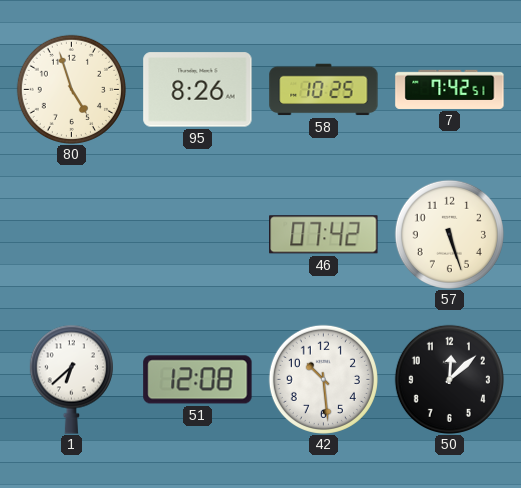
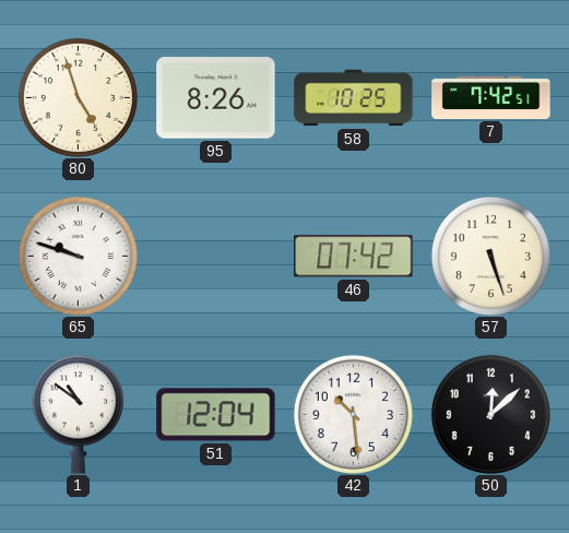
65: none -> 9:48
1: 6:38 -> 10:51
51: 12:08 -> 12:04
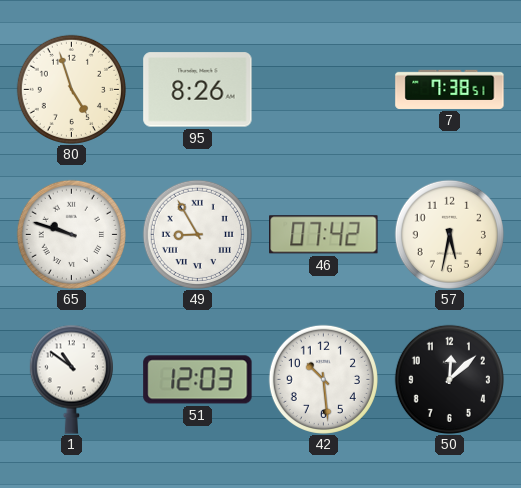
58: 10:25 -> none
7: 7:42 -> 7:38
49: none -> 8:55
57: 5:27 -> 5:32
51: 12:04 -> 12:03
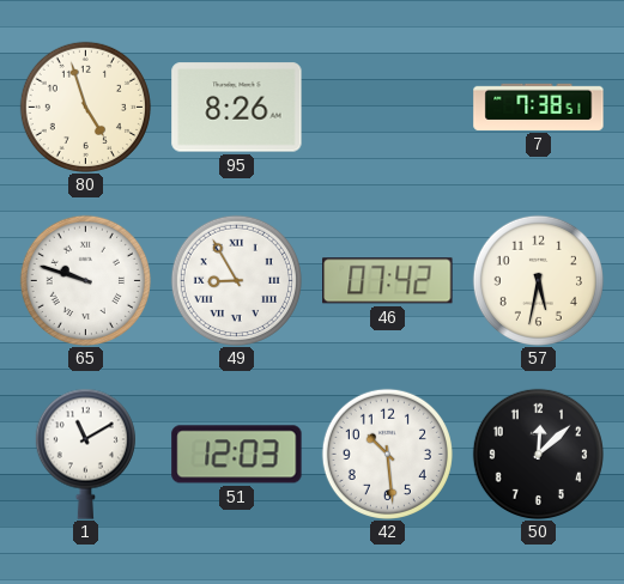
1: 10:51 -> 11:10
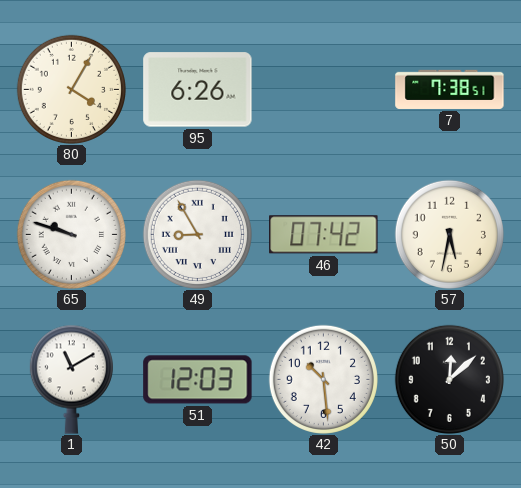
80: 4:57 -> 4:05
95: 8:26 -> 6:26
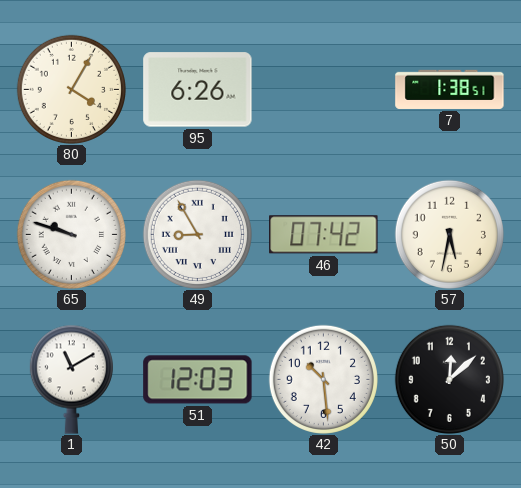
7: 7:38 -> 1:38
